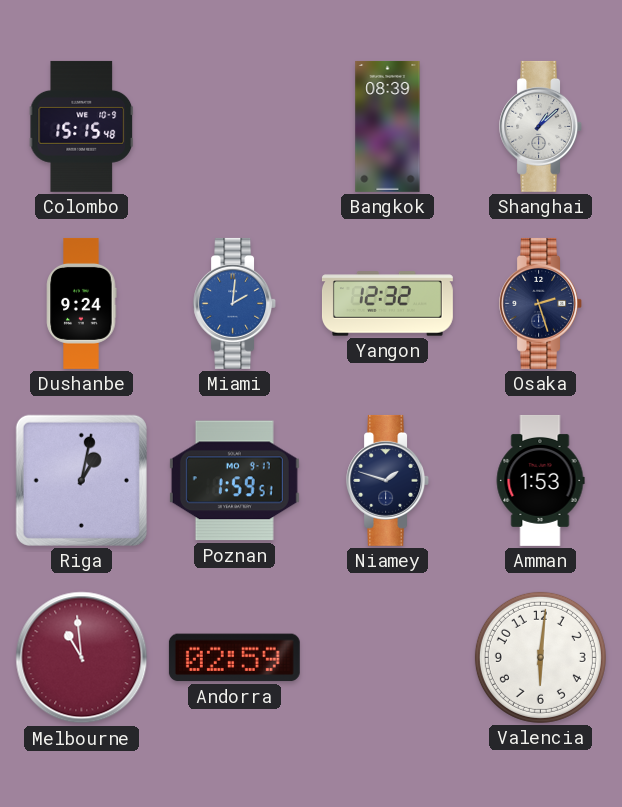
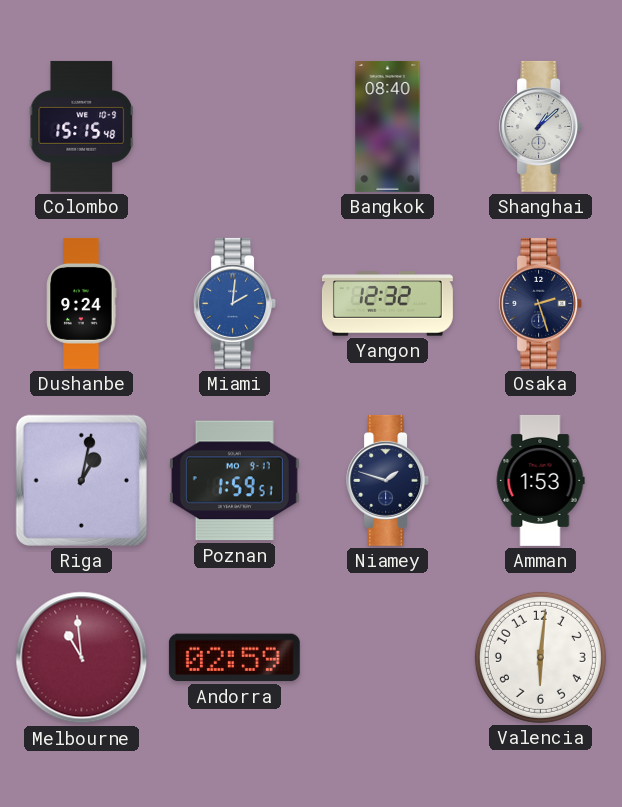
Bangkok: 08:39 -> 08:40
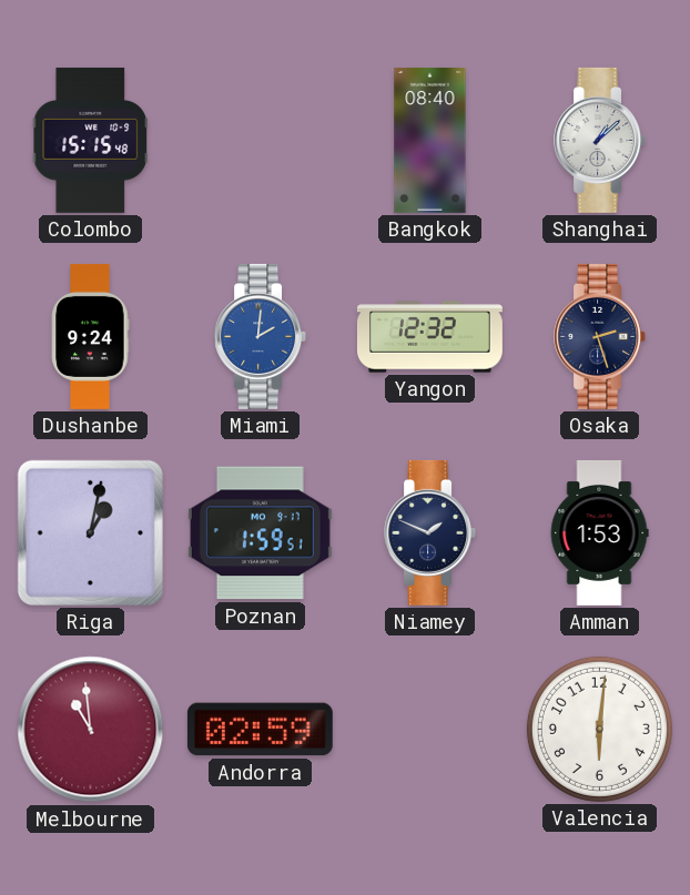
Niamey: 1:48 -> 1:49
